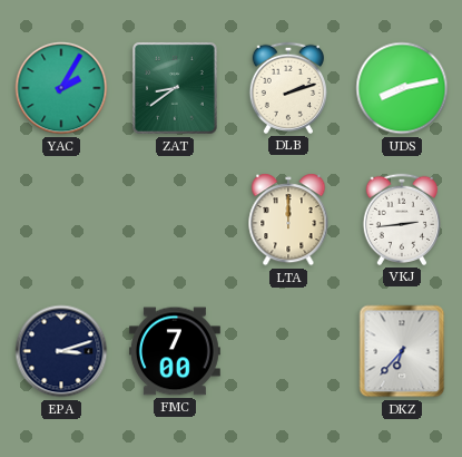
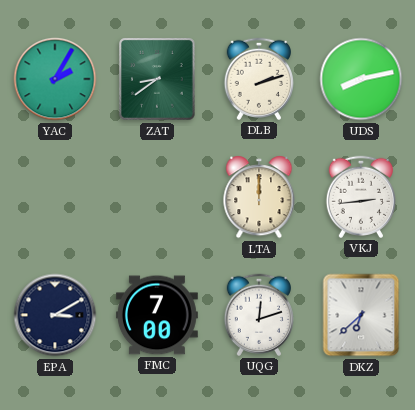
EPA: 3:12 -> 3:10
UQG: none -> 12:12
DKZ: 6:37 -> 6:38
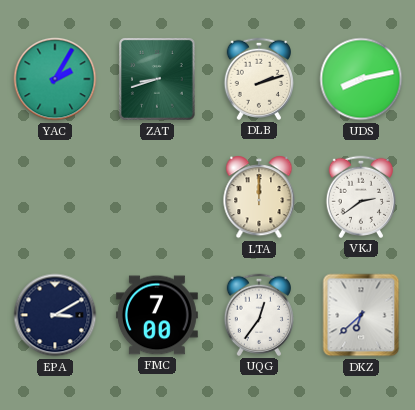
ZAT: 8:39 -> 8:42
VKJ: 2:44 -> 2:39
UQG: 12:12 -> 12:36
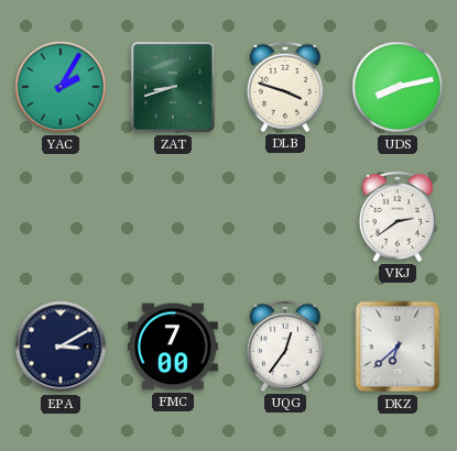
DLB: 2:12 -> 3:48
LTA: 12:00 -> none
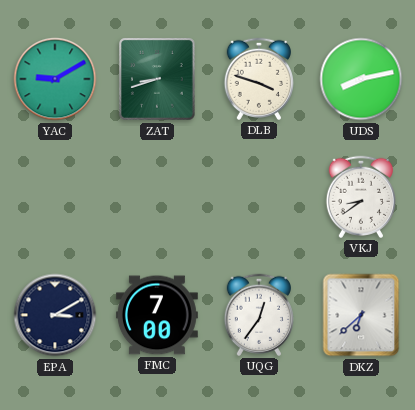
YAC: 2:05 -> 9:10
VKJ: 2:39 -> 8:39
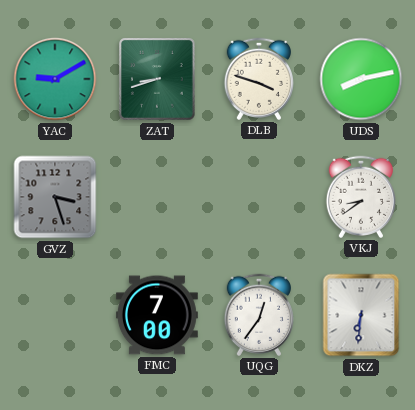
GVZ: none -> 3:27
EPA: 3:10 -> none
DKZ: 6:38 -> 6:31
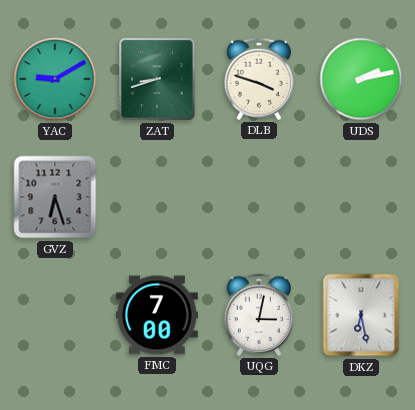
UDS: 8:13 -> 2:13
GVZ: 3:27 -> 6:27
VKJ: 8:39 -> none
UQG: 12:36 -> 3:02
DKZ: 6:31 -> 6:28
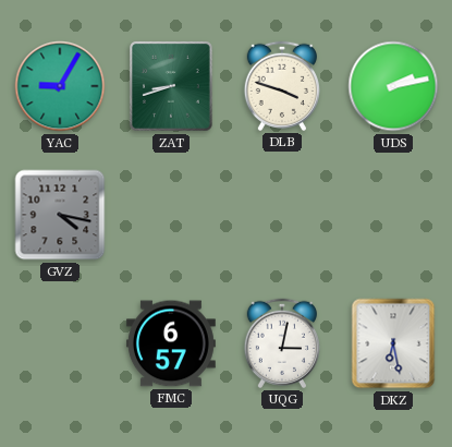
YAC: 9:10 -> 9:05
GVZ: 6:27 -> 4:17
FMC: 7:00 -> 6:57
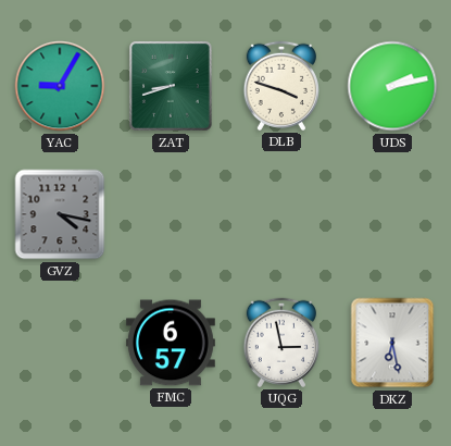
UQG: 3:02 -> 2:58
